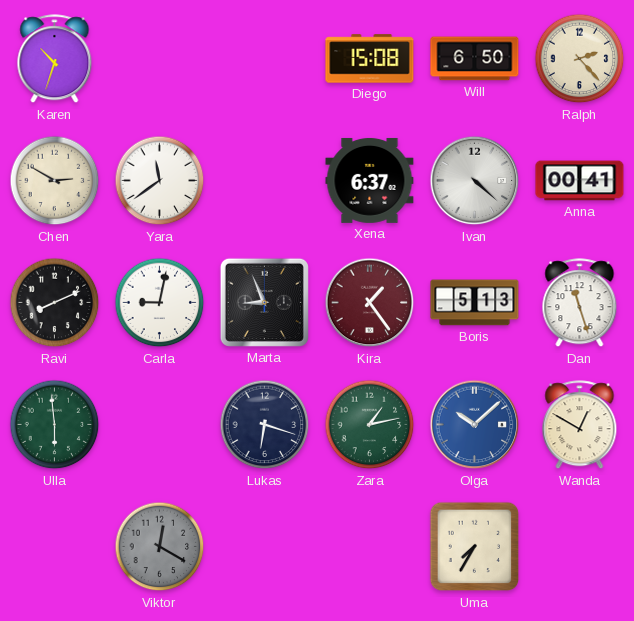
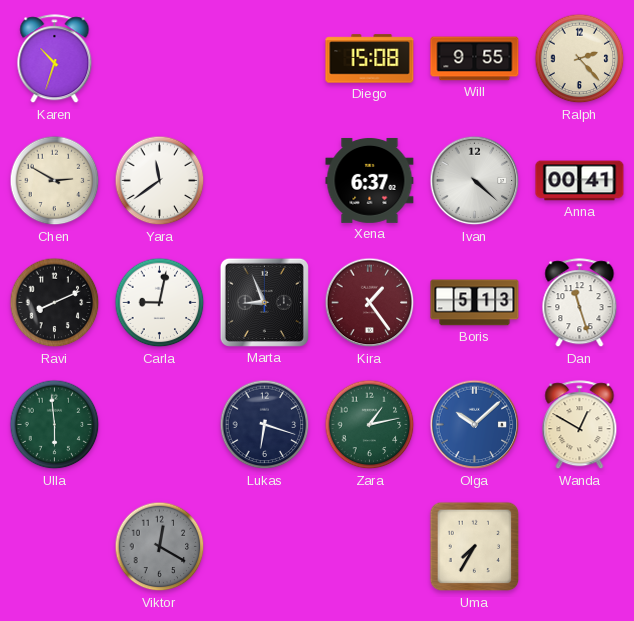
Will: 6:50 -> 9:55
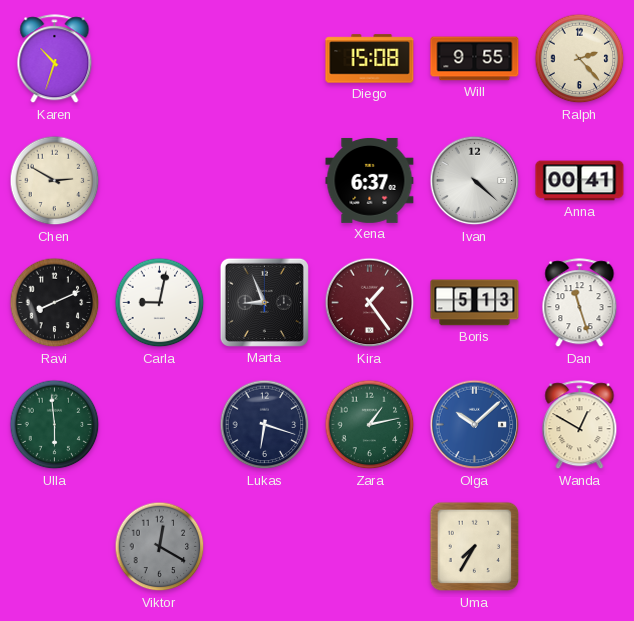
Yara: 11:39 -> none
